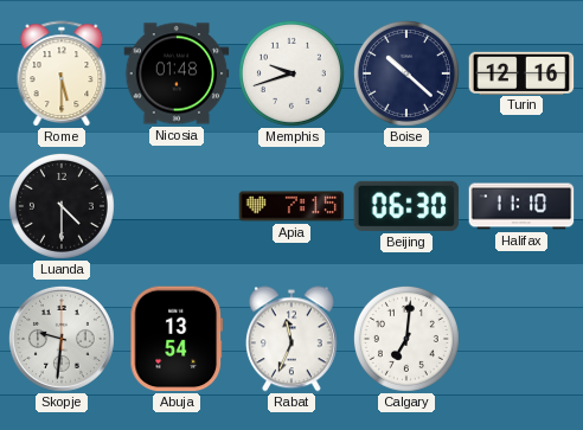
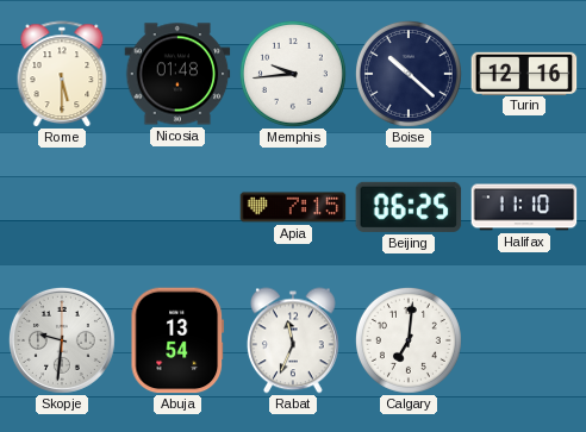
Memphis: 9:42 -> 9:44
Luanda: 4:30 -> none
Beijing: 06:30 -> 06:25
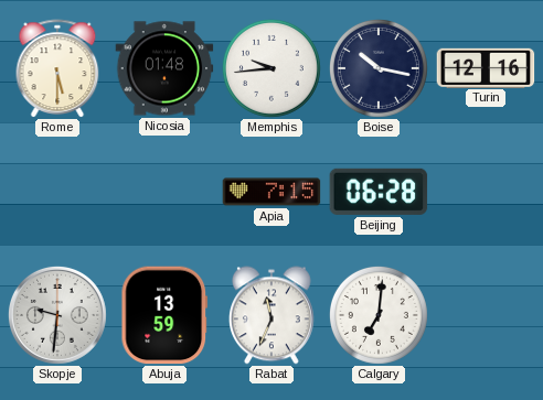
Boise: 10:22 -> 10:17
Beijing: 06:25 -> 06:28
Halifax: 11:10 -> none
Abuja: 13:54 -> 13:59
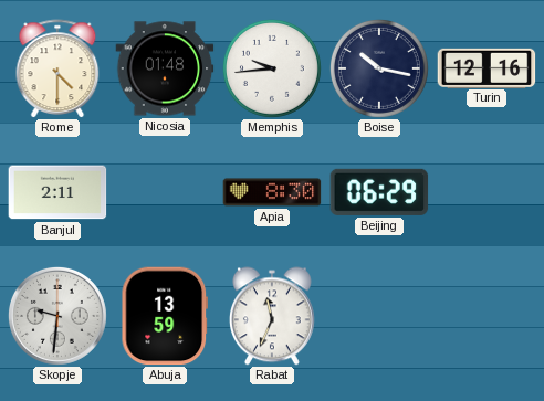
Rome: 5:30 -> 4:30
Banjul: none -> 2:11
Apia: 7:15 -> 8:30
Beijing: 06:28 -> 06:29
Calgary: 7:01 -> none
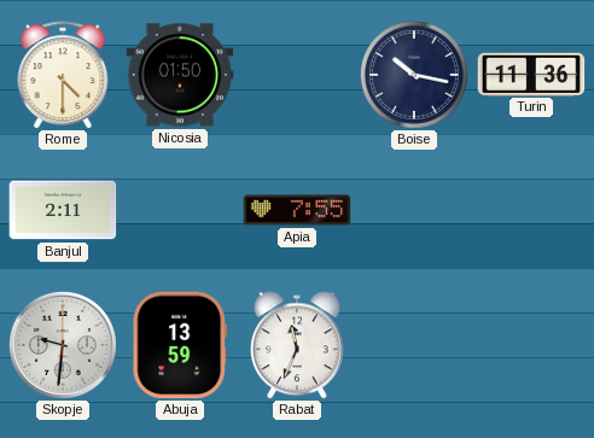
Nicosia: 01:48 -> 01:50
Memphis: 9:44 -> none
Turin: 12:16 -> 11:36
Apia: 8:30 -> 7:55
Beijing: 06:29 -> none
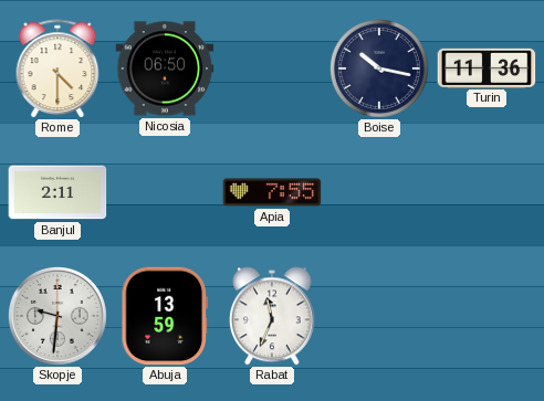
Nicosia: 01:50 -> 06:50
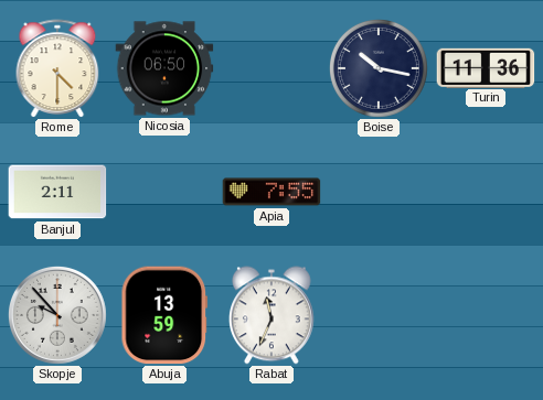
Skopje: 9:31 -> 9:53
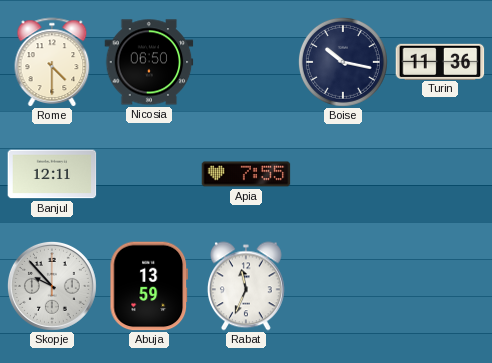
Banjul: 2:11 -> 12:11
